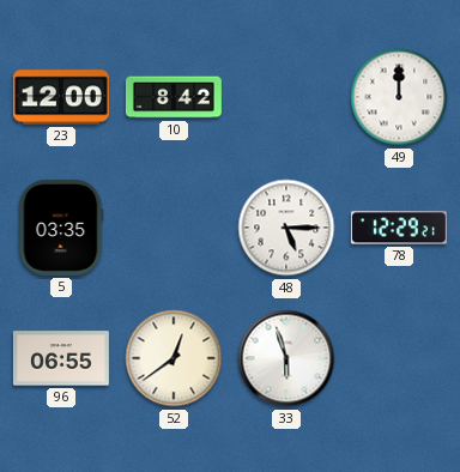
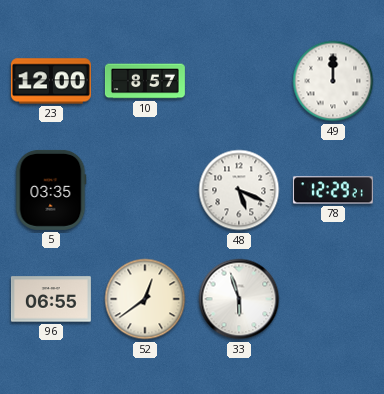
10: 8:42 -> 8:57
48: 5:15 -> 5:19
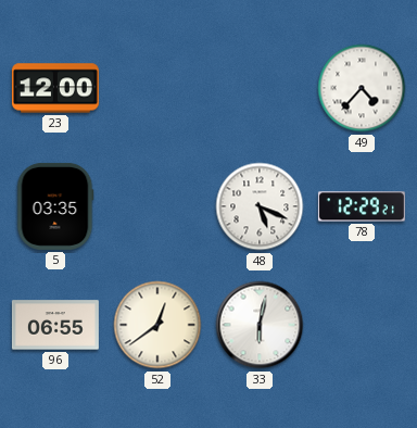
10: 8:57 -> none
49: 12:00 -> 4:37
33: 5:57 -> 6:02
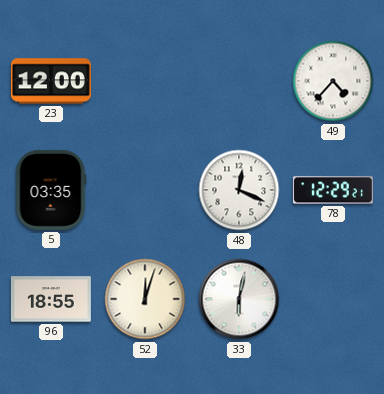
48: 5:19 -> 12:19
96: 06:55 -> 18:55
52: 12:39 -> 12:03
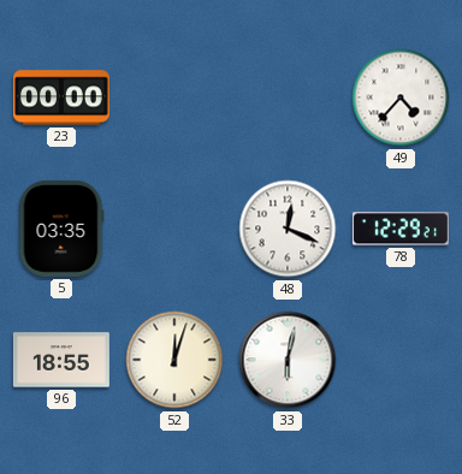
23: 12:00 -> 00:00
